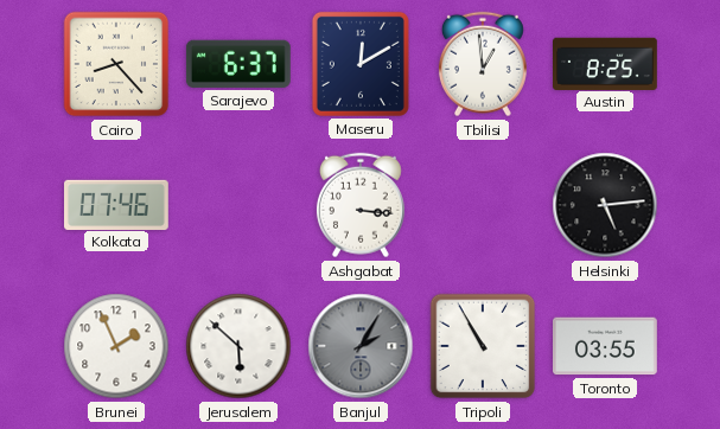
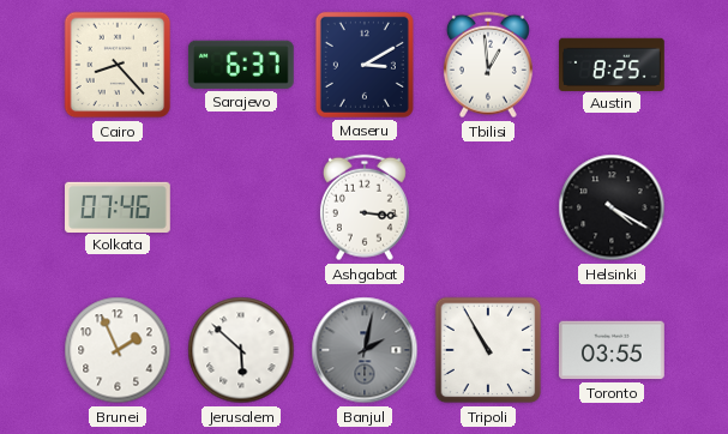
Maseru: 12:10 -> 3:10
Helsinki: 5:14 -> 4:20
Banjul: 2:05 -> 2:02
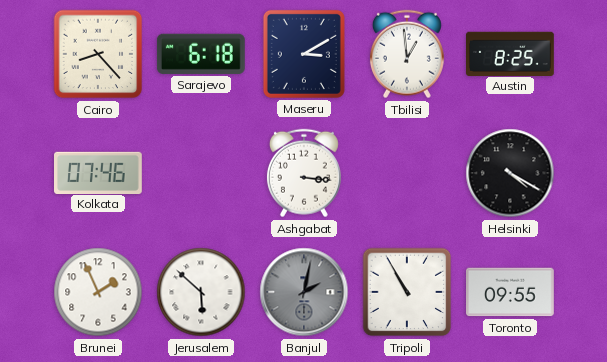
Sarajevo: 6:37 -> 6:18
Toronto: 03:55 -> 09:55
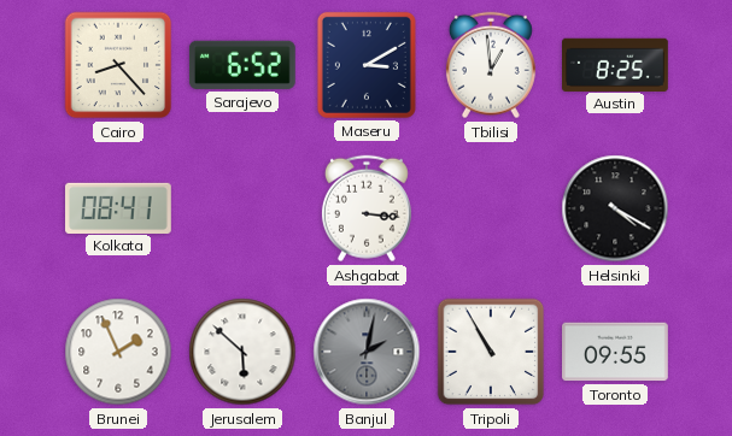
Sarajevo: 6:18 -> 6:52
Kolkata: 07:46 -> 08:41
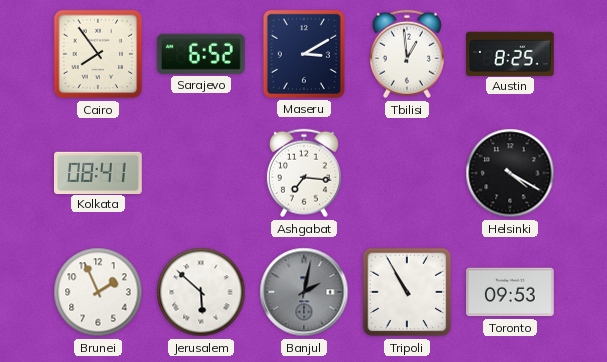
Cairo: 8:23 -> 7:54
Ashgabat: 3:16 -> 7:16
Toronto: 09:55 -> 09:53
